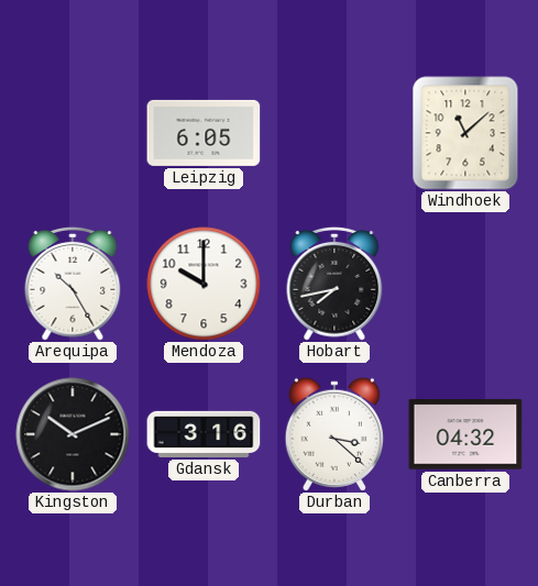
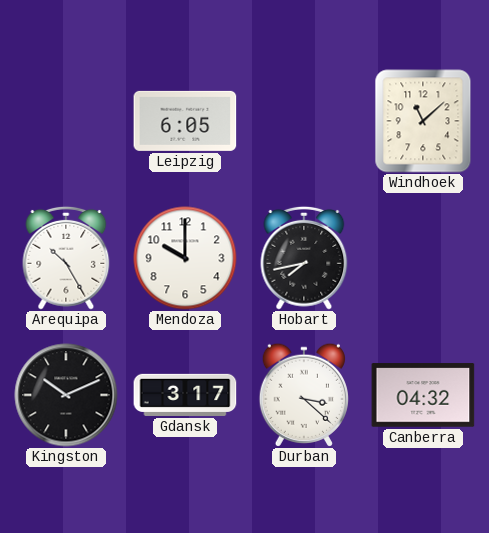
Gdansk: 3:16 -> 3:17
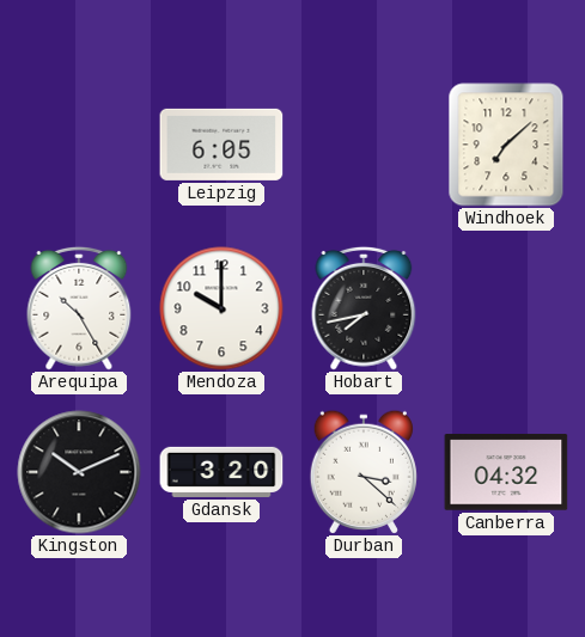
Windhoek: 11:08 -> 7:08
Gdansk: 3:17 -> 3:20
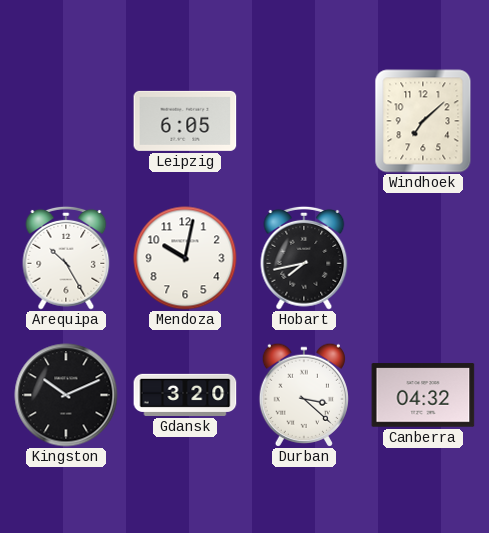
Mendoza: 10:00 -> 10:02
